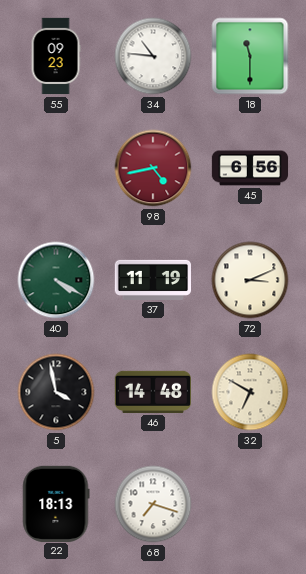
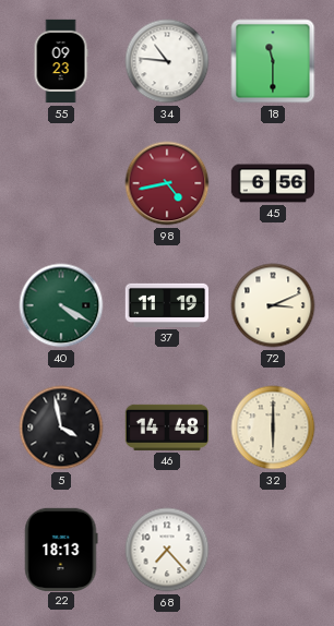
32: 6:50 -> 6:00
68: 7:18 -> 7:23
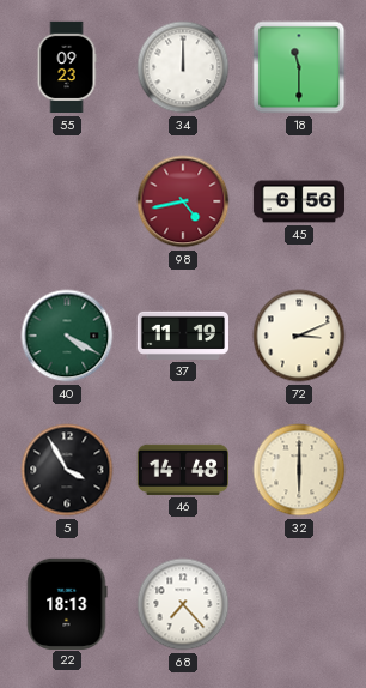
34: 10:46 -> 12:00
5: 3:58 -> 3:55
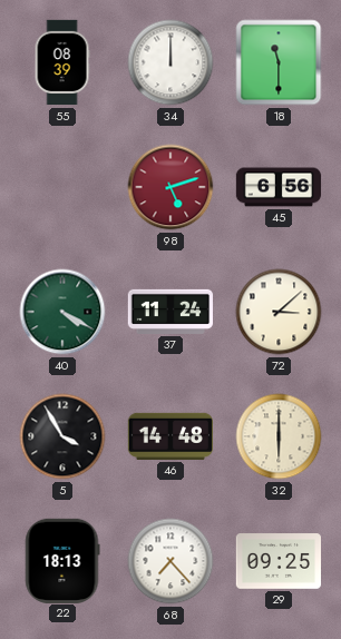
55: 09:23 -> 08:39
98: 4:43 -> 5:12
37: 11:19 -> 11:24
72: 3:11 -> 3:08
29: none -> 09:25
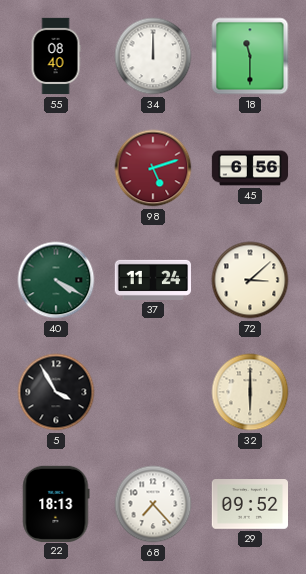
55: 08:39 -> 08:40
46: 14:48 -> none
29: 09:25 -> 09:52
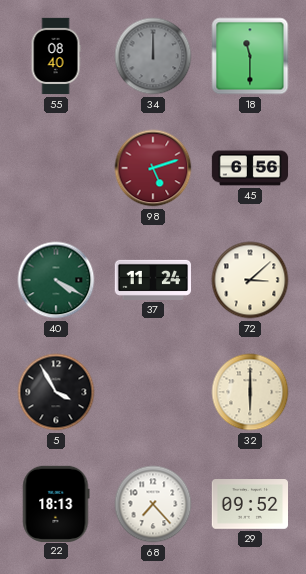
34 dial: white -> grey
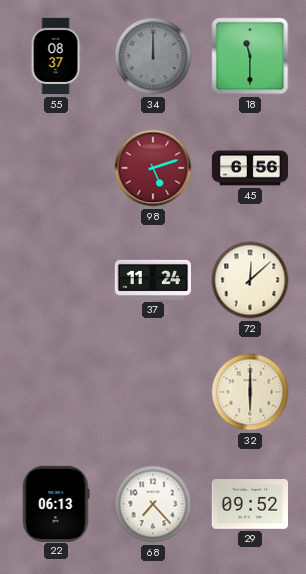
55: 08:40 -> 08:37
40: 4:20 -> none
72: 3:08 -> 12:08
5: 3:55 -> none
22: 18:13 -> 06:13
